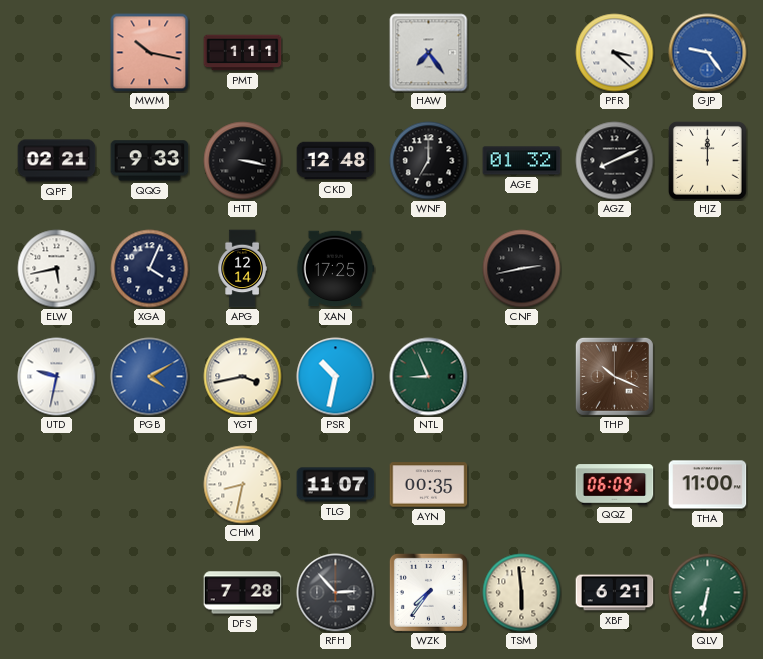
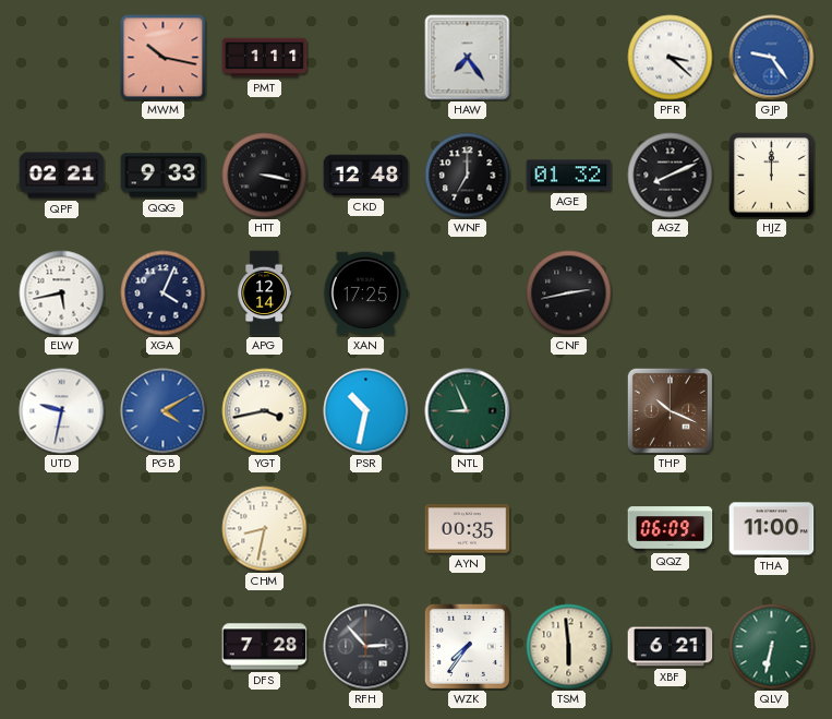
TLG: 11:07 -> none
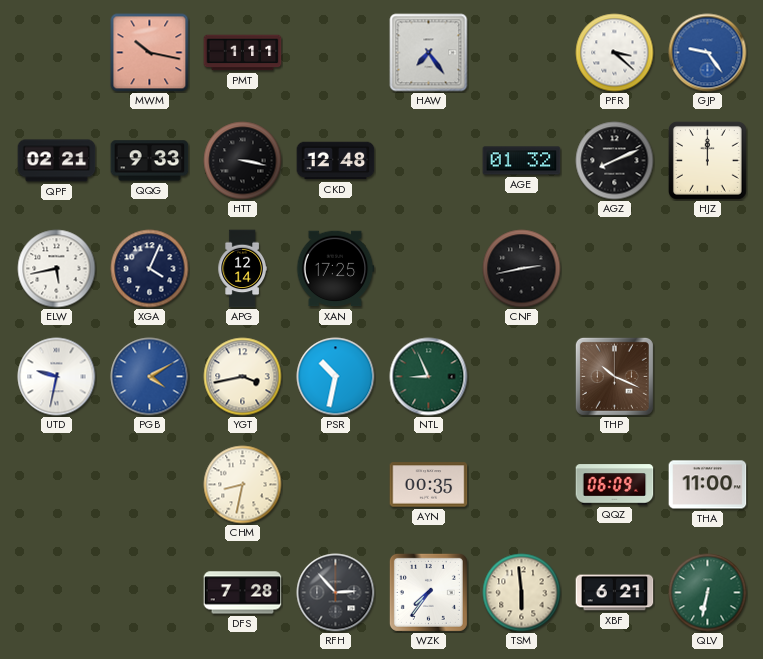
WNF: 7:00 -> none
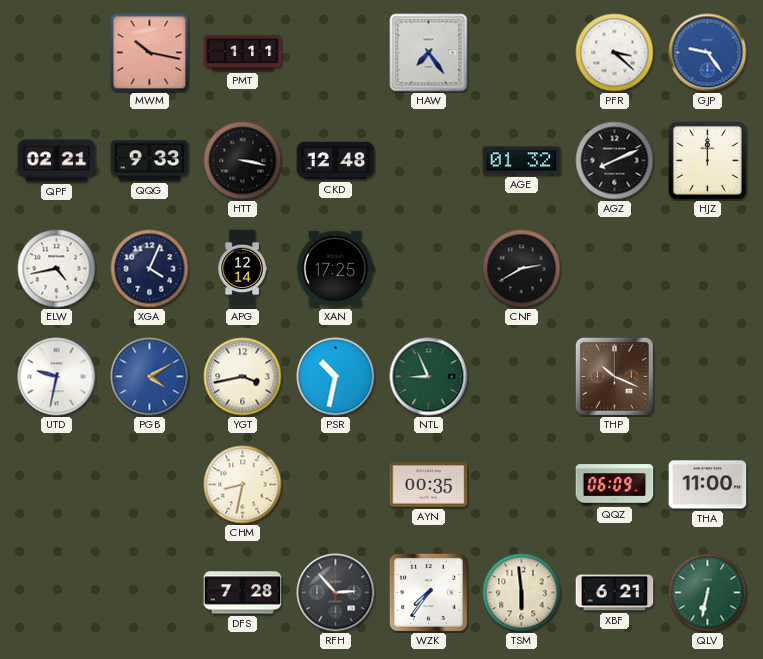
ELW: 5:43 -> 4:43
CNF: 2:43 -> 2:40
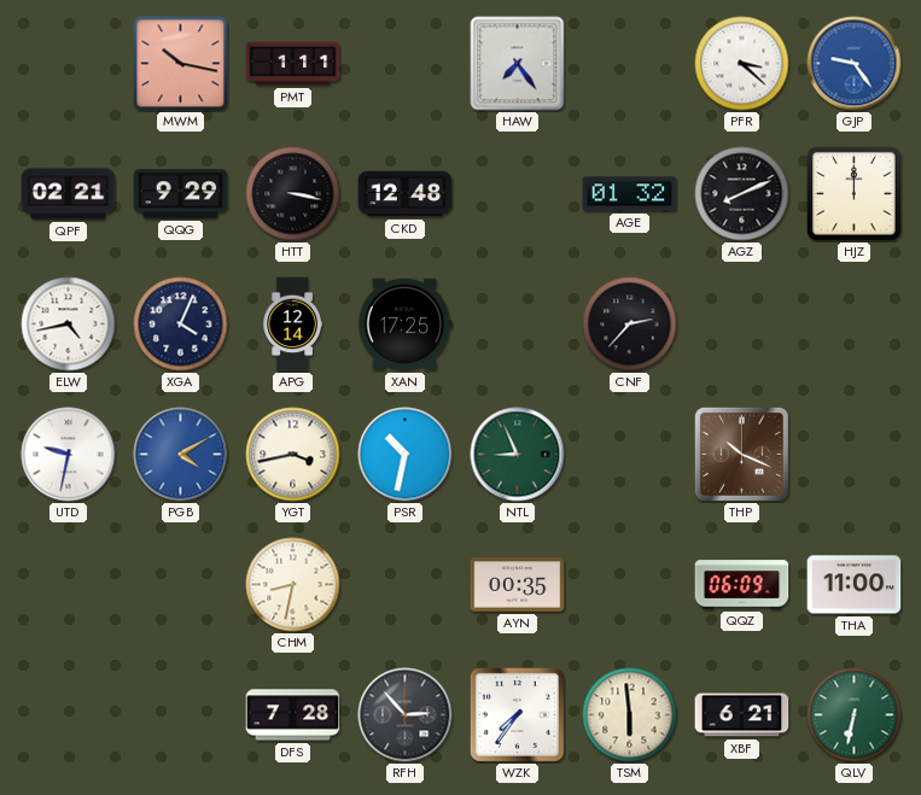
QQG: 9:33 -> 9:29
CNF: 2:40 -> 2:37
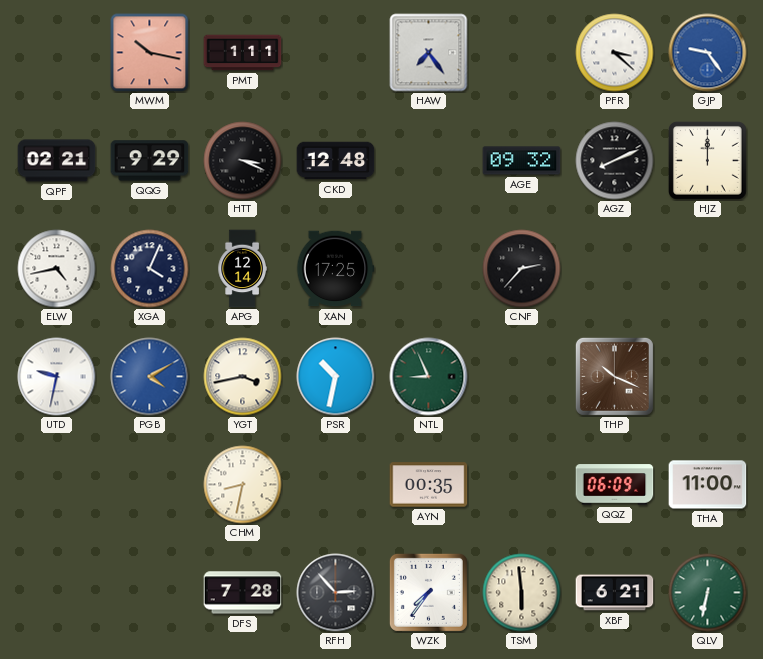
HTT: 3:17 -> 3:19
AGE: 01:32 -> 09:32
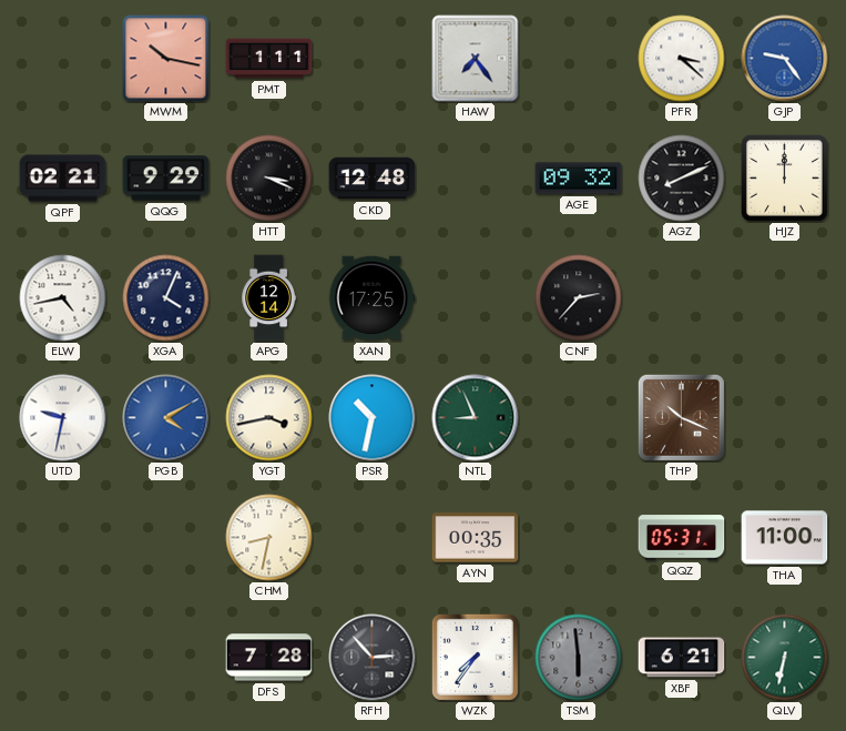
QQZ: 06:09 -> 05:31
TSM dial: cream -> grey
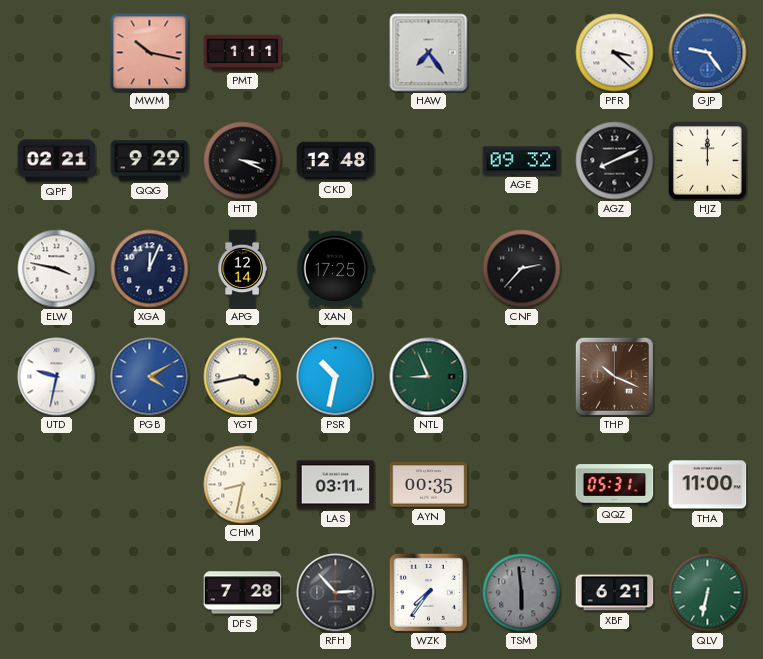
ELW: 4:43 -> 3:47
XGA: 4:04 -> 12:04
LAS: none -> 03:11
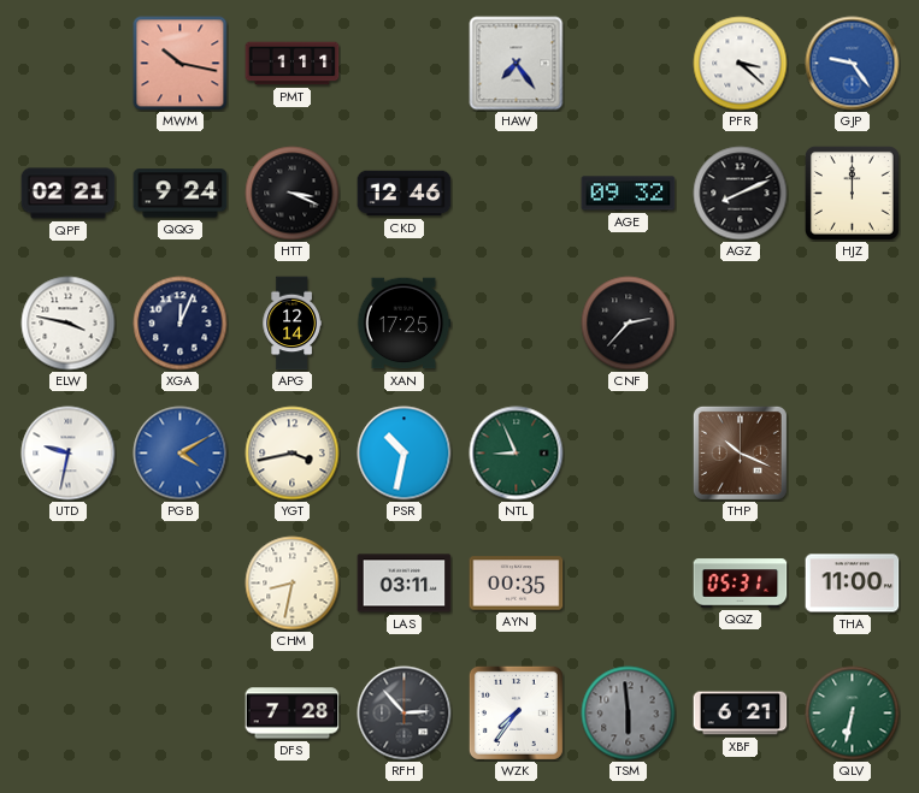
QQG: 9:29 -> 9:24
CKD: 12:48 -> 12:46
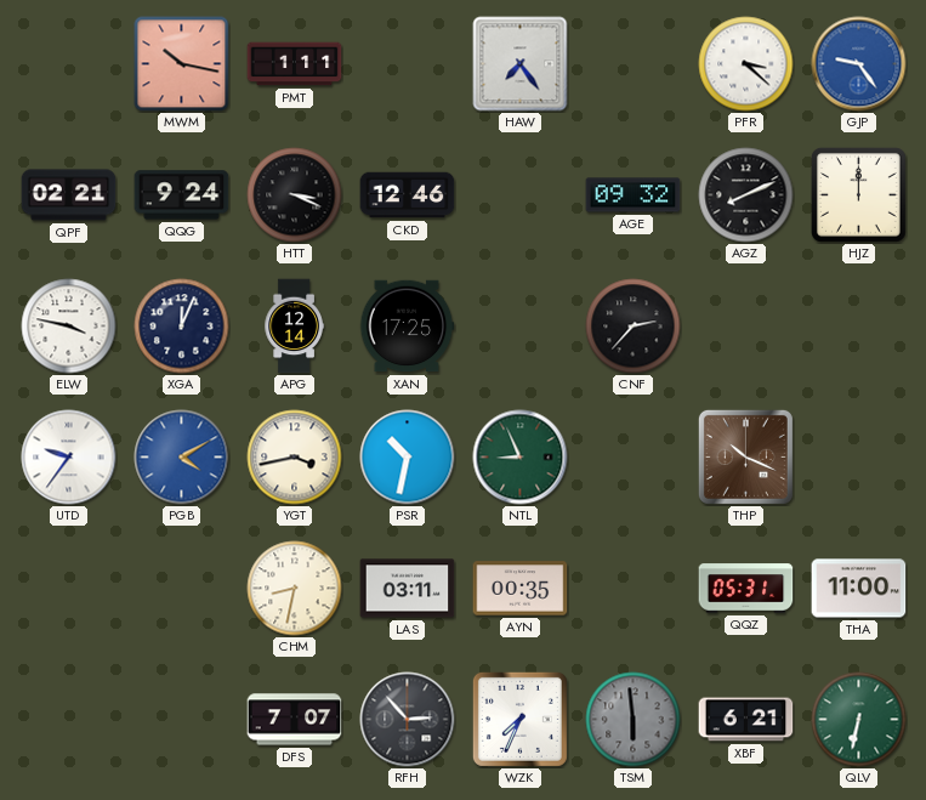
UTD: 9:32 -> 9:36
DFS: 7:28 -> 7:07
WZK: 7:36 -> 7:34
